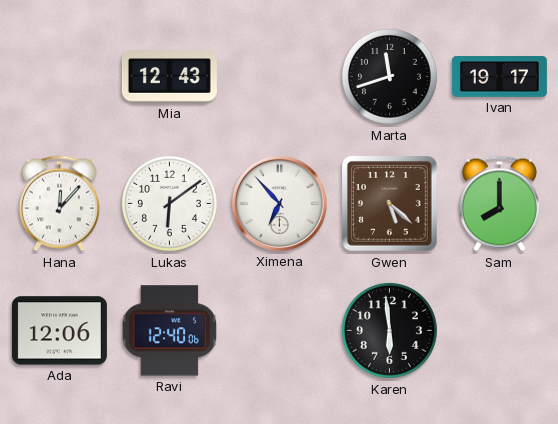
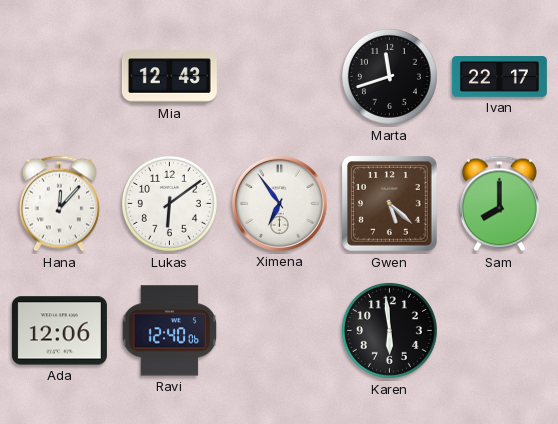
Ivan: 19:17 -> 22:17
Ximena: 6:53 -> 6:54
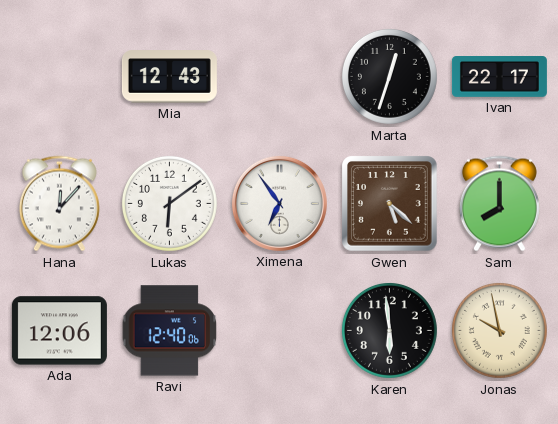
Marta: 11:42 -> 12:33
Jonas: none -> 9:58
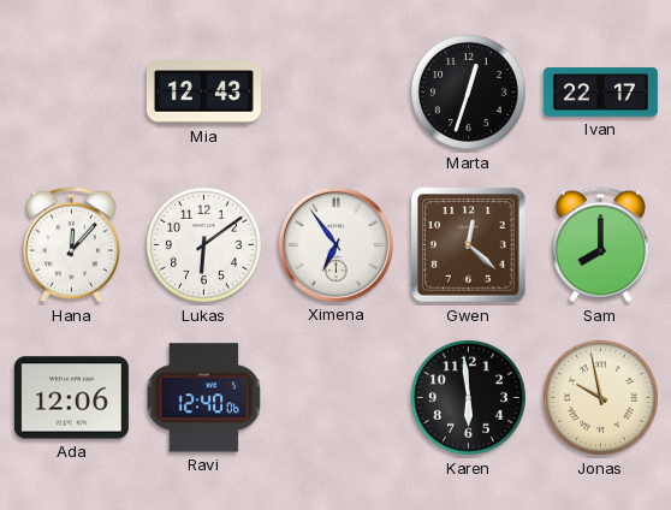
Gwen: 5:22 -> 12:22
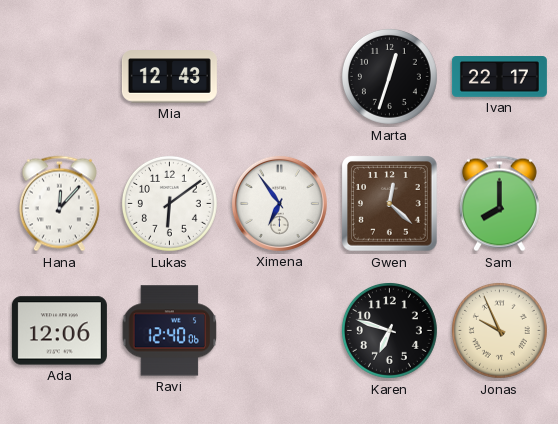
Karen: 5:59 -> 6:48
Jonas: 9:58 -> 9:56
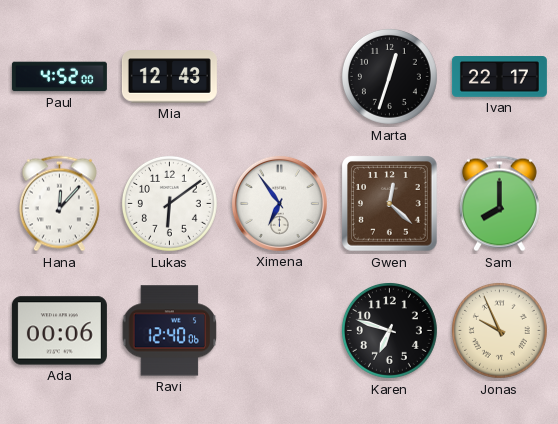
Paul: none -> 4:52
Ada: 12:06 -> 00:06
